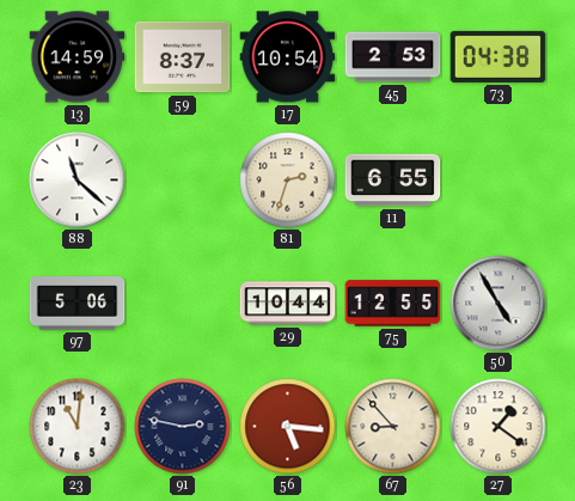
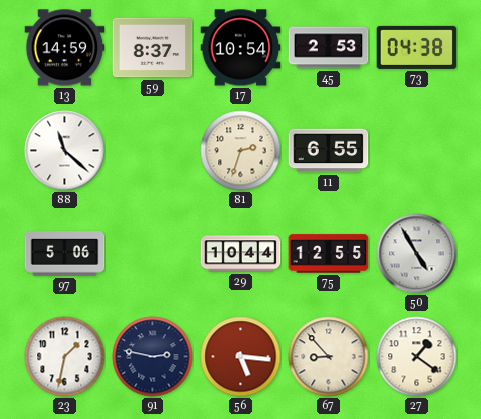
23: 11:01 -> 1:32
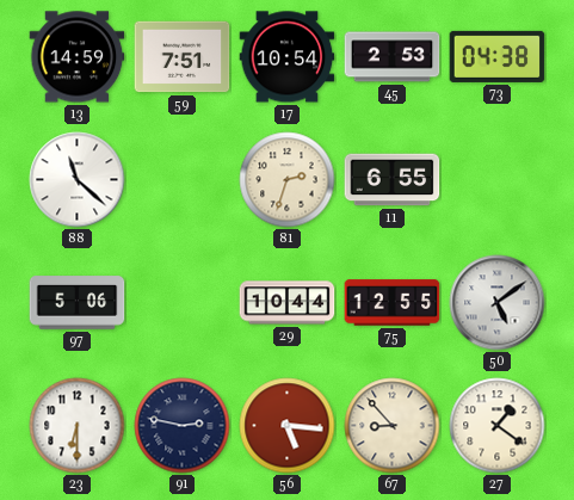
59: 8:37 -> 7:51
50: 4:55 -> 5:09
23: 1:32 -> 6:30
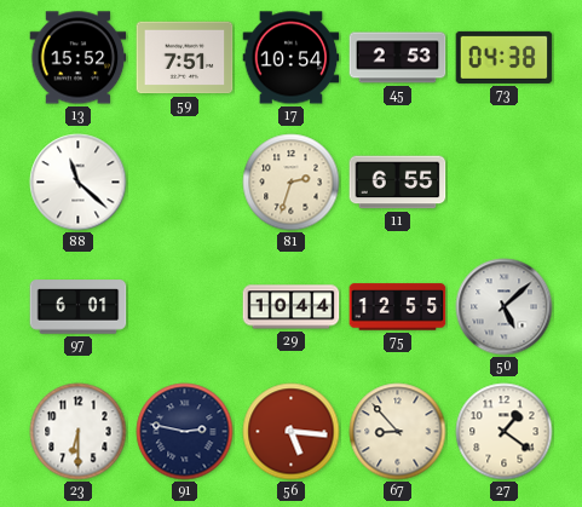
13: 14:59 -> 15:52
97: 5:06 -> 6:01
50: 5:09 -> 5:08
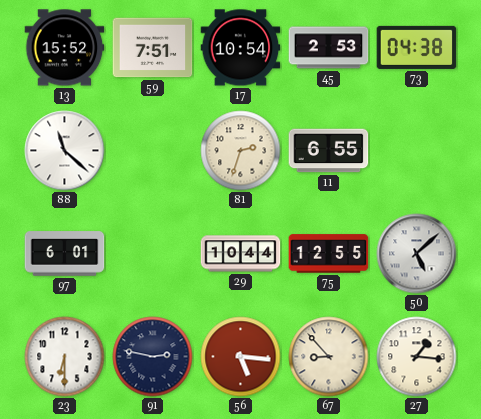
27: 1:21 -> 1:16
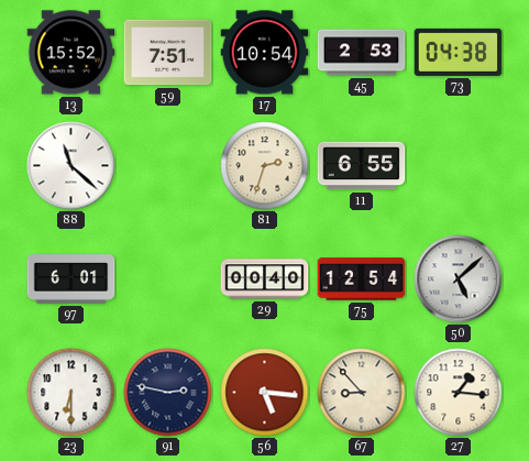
29: 10:44 -> 00:40
75: 12:55 -> 12:54
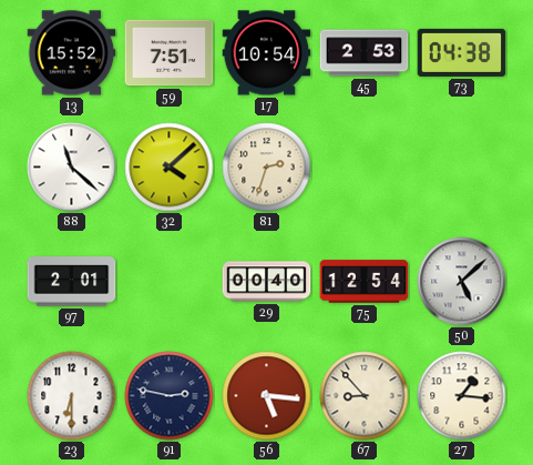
32: none -> 4:08
11: 6:55 -> none
97: 6:01 -> 2:01
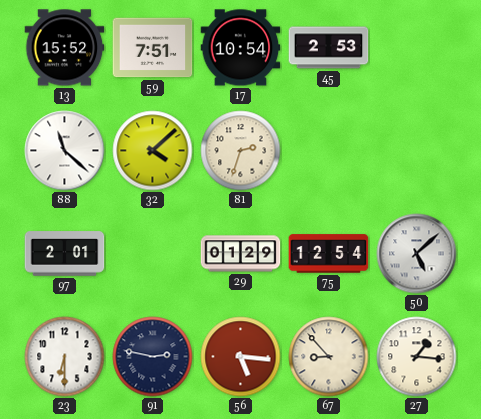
73: 04:38 -> none
29: 00:40 -> 01:29
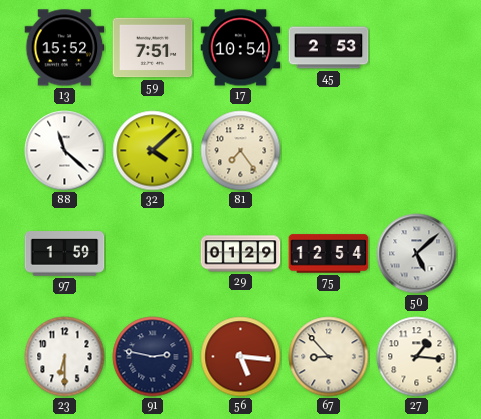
81: 2:33 -> 7:24
97: 2:01 -> 1:59
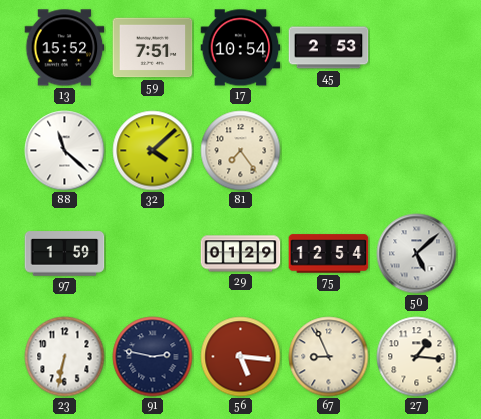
23: 6:30 -> 6:32
67: 8:53 -> 8:56
